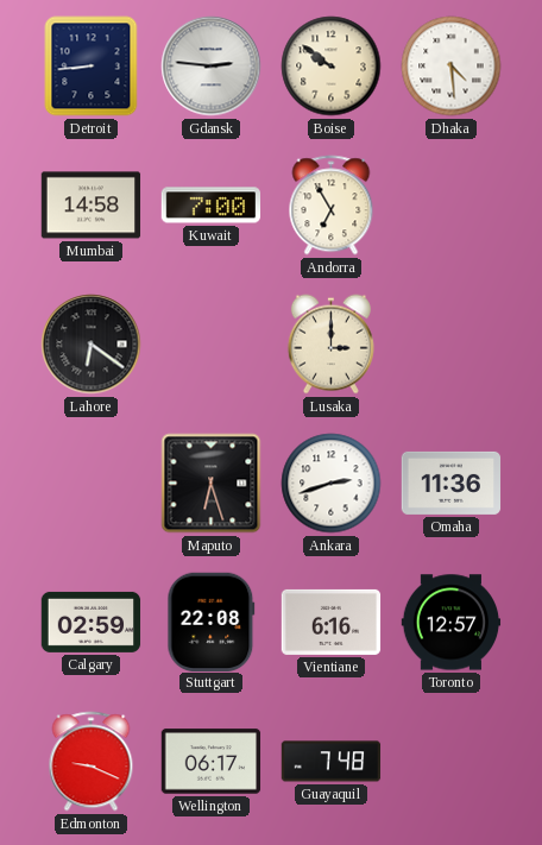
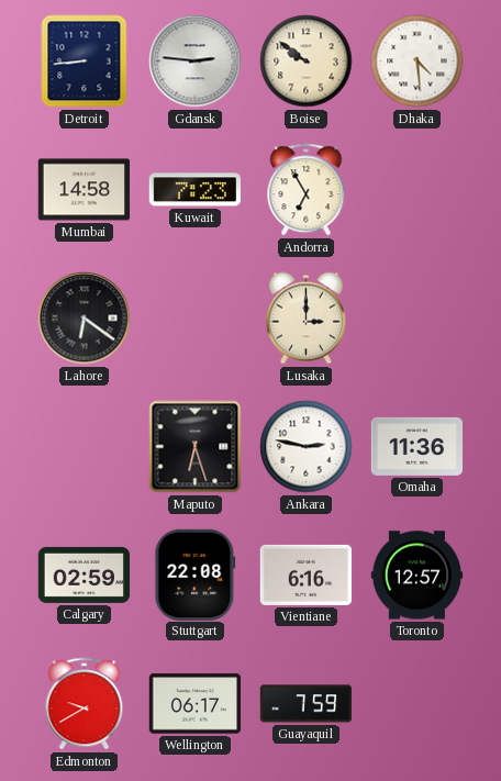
Kuwait: 7:00 -> 7:23
Ankara: 2:42 -> 2:47
Edmonton: 9:19 -> 9:40
Guayaquil: 7:48 -> 7:59
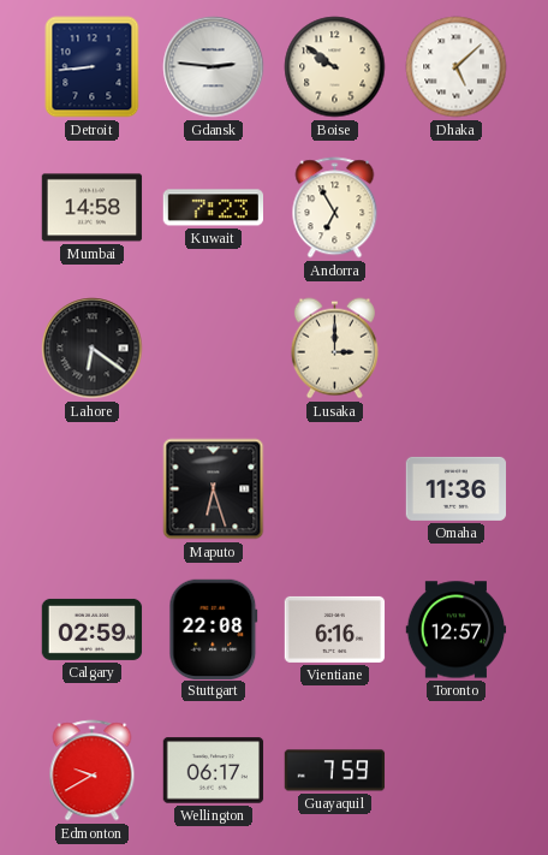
Dhaka: 4:29 -> 5:08
Ankara: 2:47 -> none
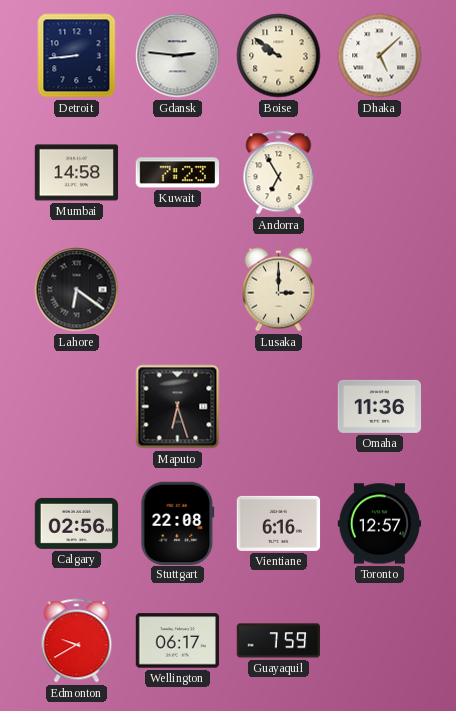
Calgary: 02:59 -> 02:56
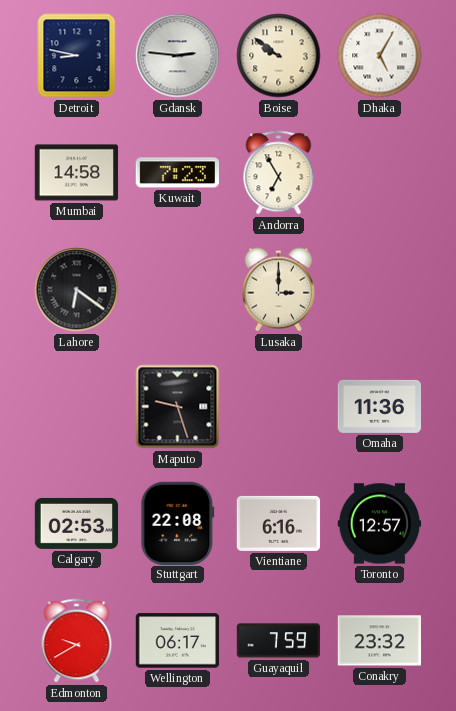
Detroit: 8:44 -> 8:47
Dhaka: 5:08 -> 5:05
Maputo: 6:27 -> 9:27
Calgary: 02:56 -> 02:53
Conakry: none -> 23:32
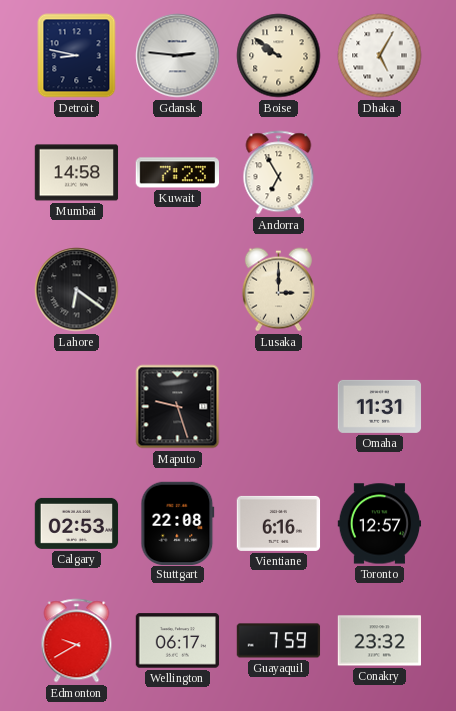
Omaha: 11:36 -> 11:31
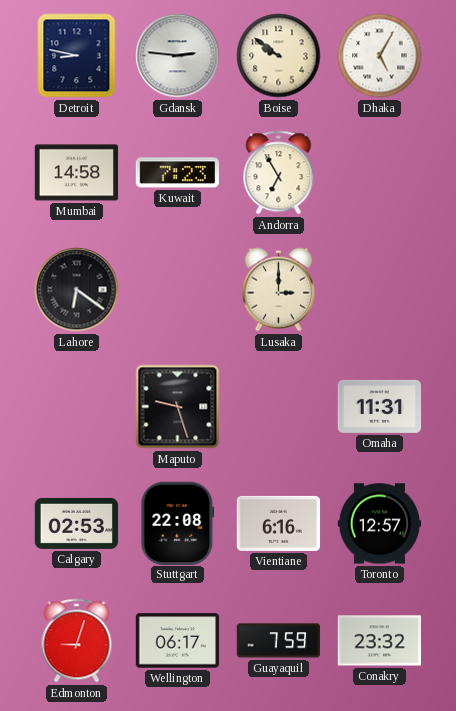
Edmonton: 9:40 -> 9:03
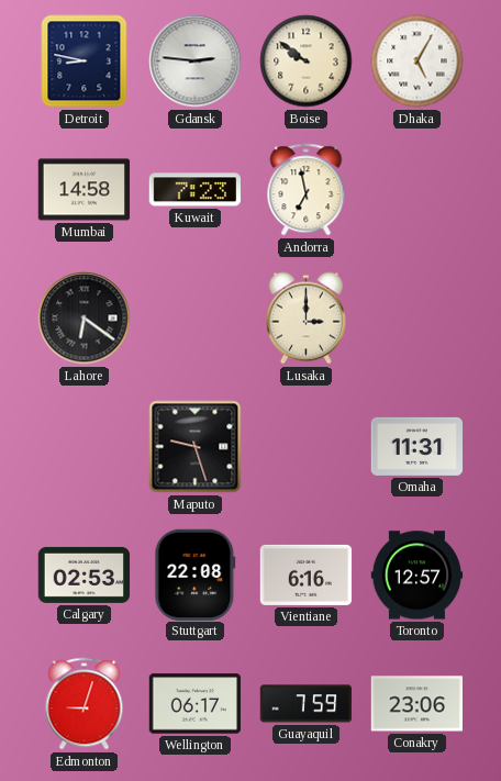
Andorra: 6:55 -> 6:58
Conakry: 23:32 -> 23:06
